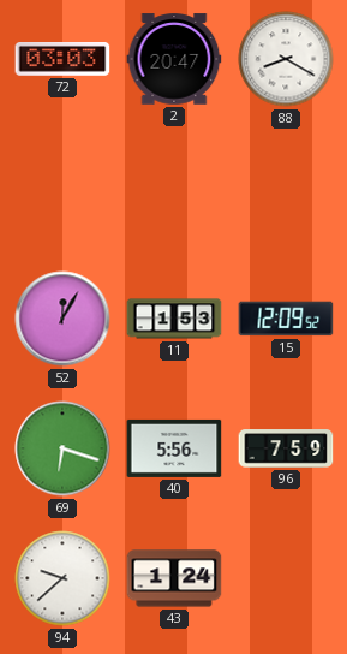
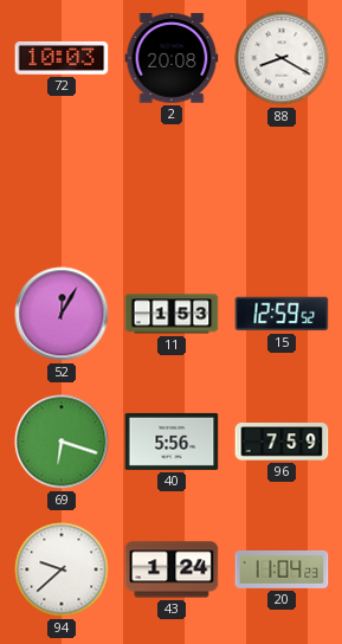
72: 03:03 -> 10:03
2: 20:47 -> 20:08
15: 12:09 -> 12:59
20: none -> 11:04
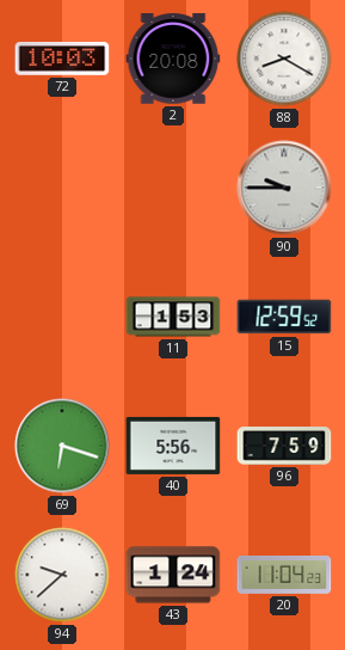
90: none -> 9:45
52: 12:05 -> none
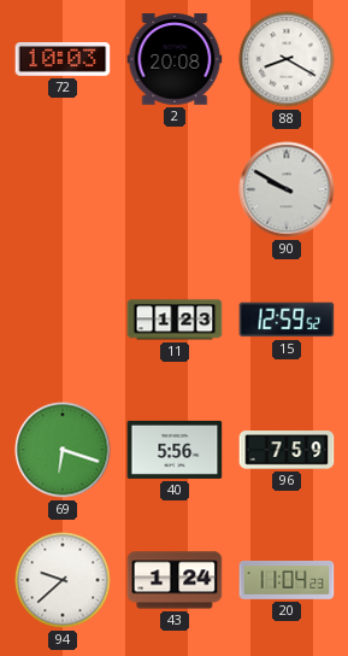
90: 9:45 -> 9:50
11: 1:53 -> 1:23
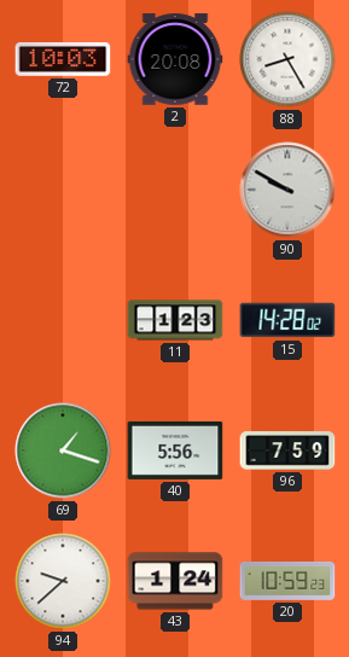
88: 8:20 -> 8:25
15: 12:59 -> 14:28
69: 6:18 -> 1:18
20: 11:04 -> 10:59
